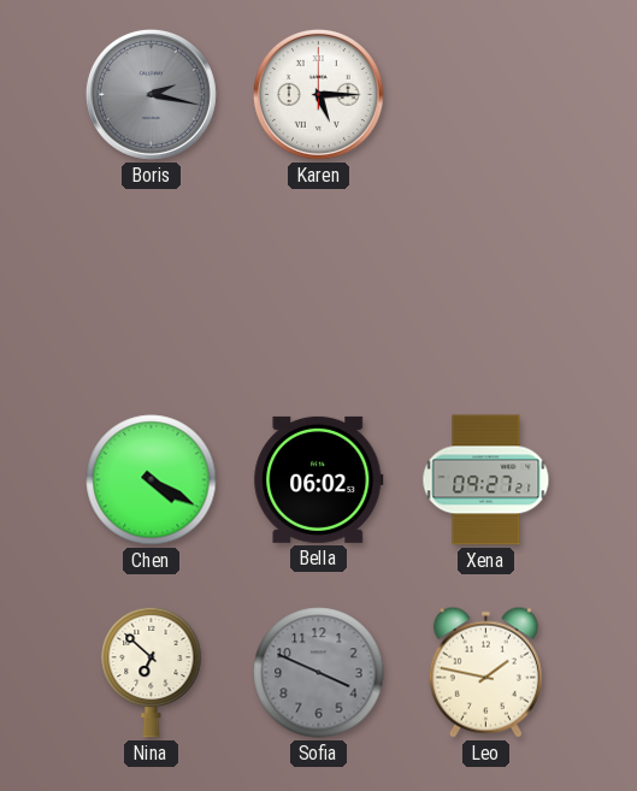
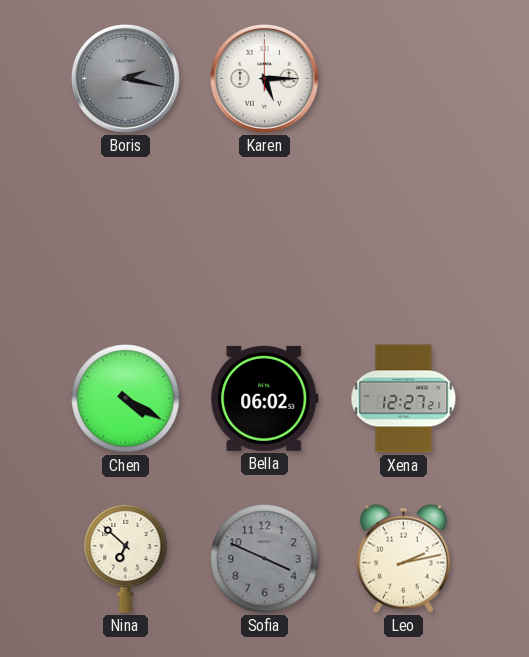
Xena: 09:27 -> 12:27
Leo: 1:47 -> 2:13
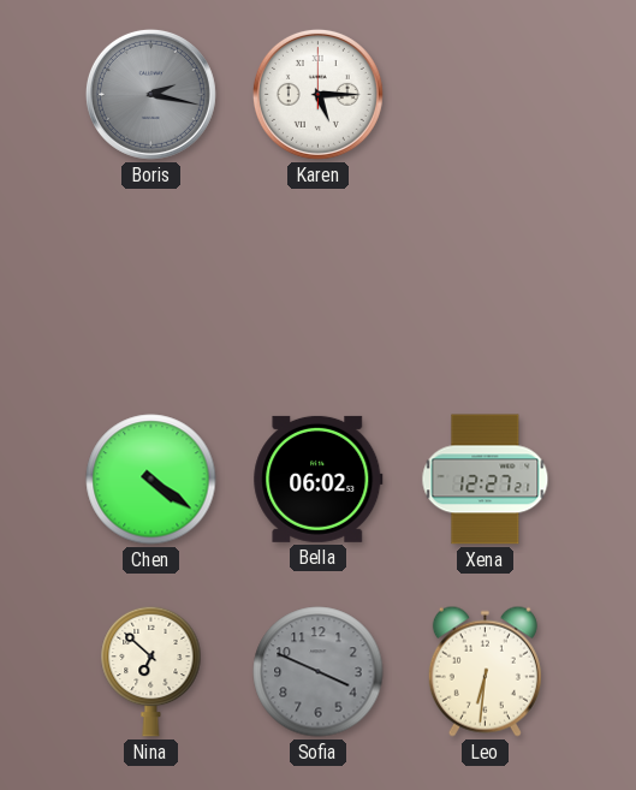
Chen: 4:20 -> 4:21
Leo: 2:13 -> 6:31
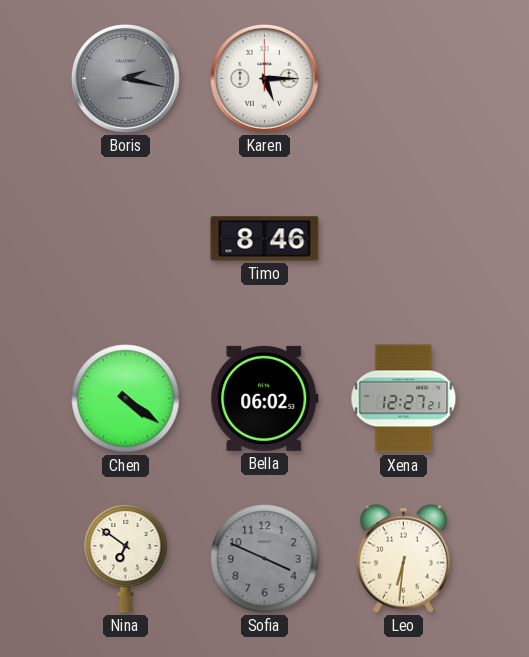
Timo: none -> 8:46
Nina: 6:52 -> 6:51
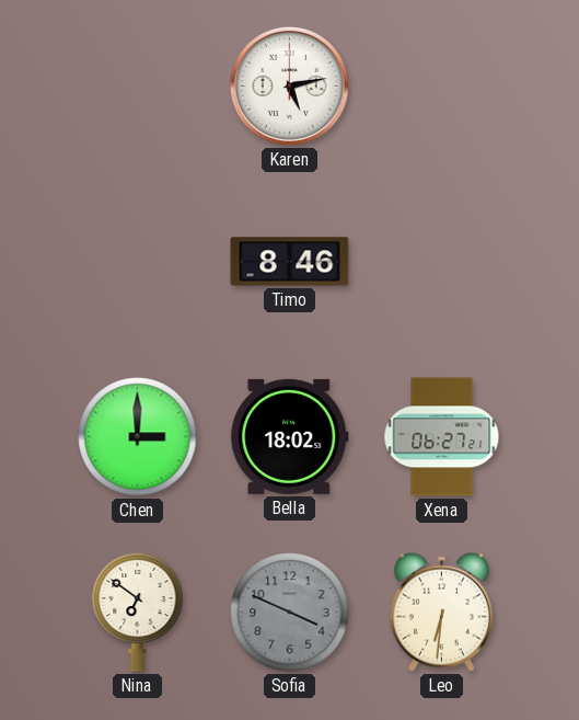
Boris: 2:17 -> none
Karen: 5:15 -> 5:13
Chen: 4:21 -> 3:00
Bella: 06:02 -> 18:02
Xena: 12:27 -> 06:27
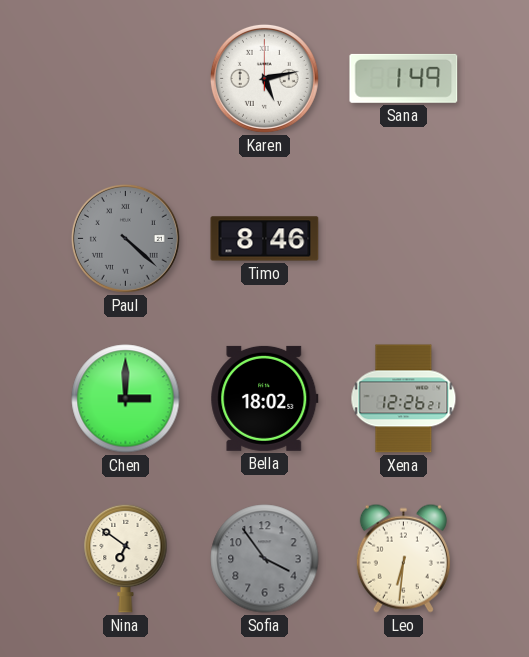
Sana: none -> 1:49
Paul: none -> 4:22
Xena: 06:27 -> 12:26
Sofia: 3:49 -> 3:54
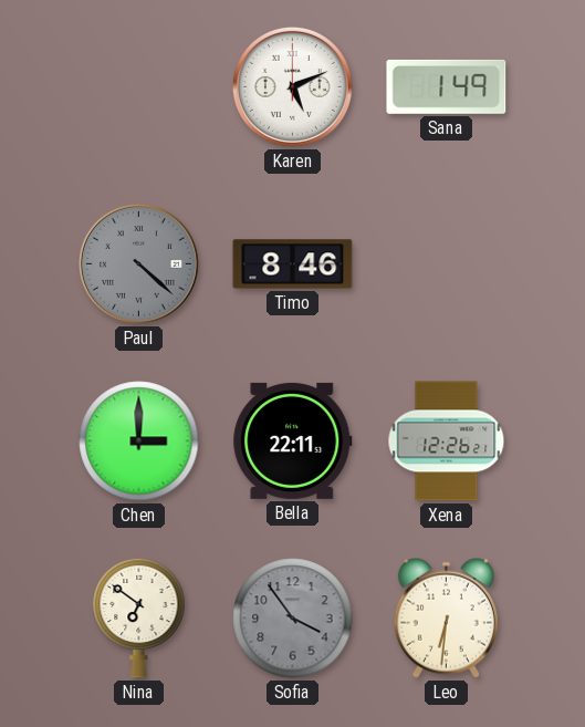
Karen: 5:13 -> 5:11
Bella: 18:02 -> 22:11
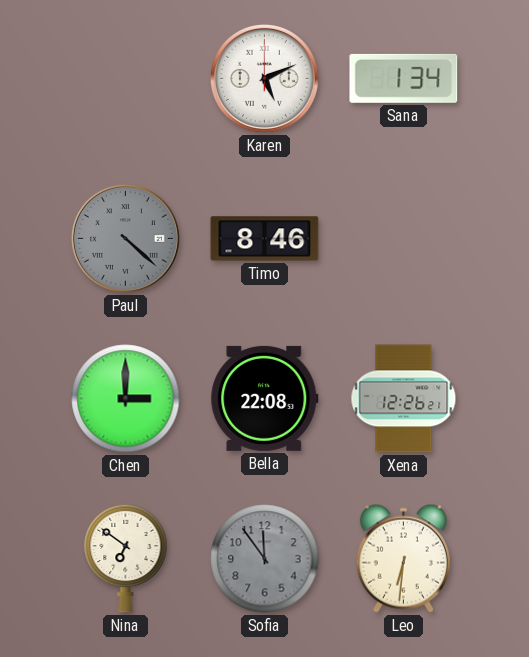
Sana: 1:49 -> 1:34
Bella: 22:11 -> 22:08
Sofia: 3:54 -> 11:54
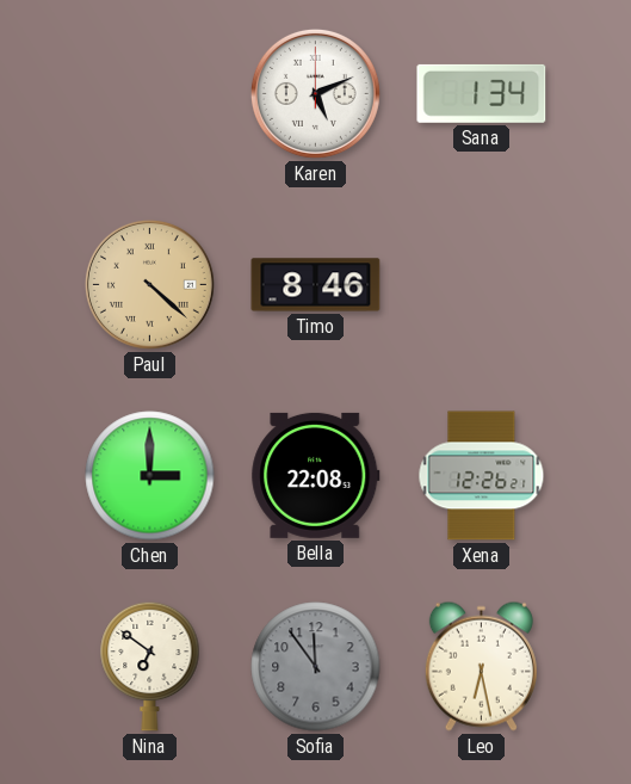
Paul dial: grey -> champagne
Leo: 6:31 -> 6:28
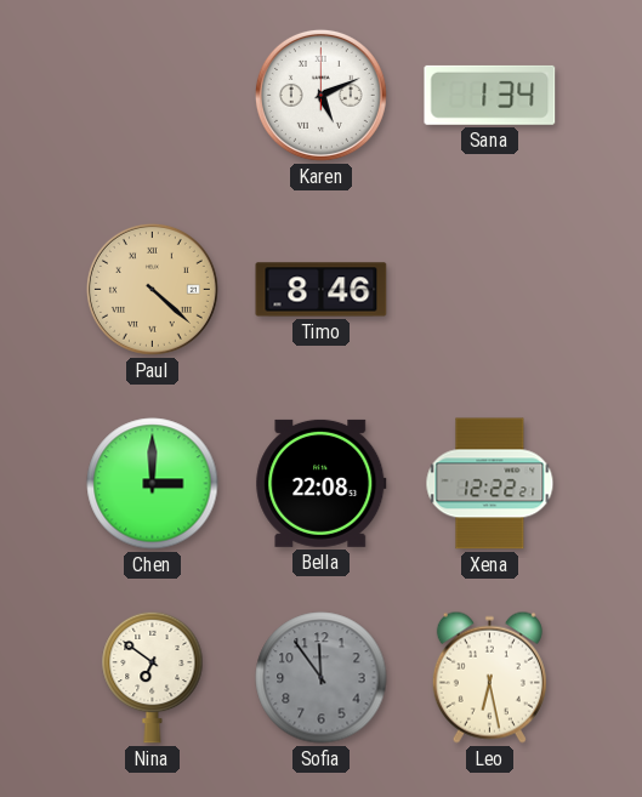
Xena: 12:26 -> 12:22
